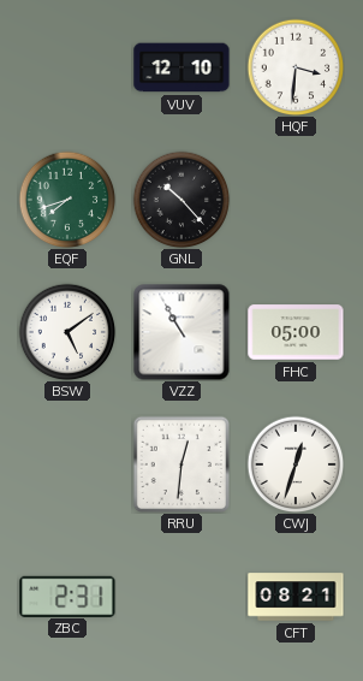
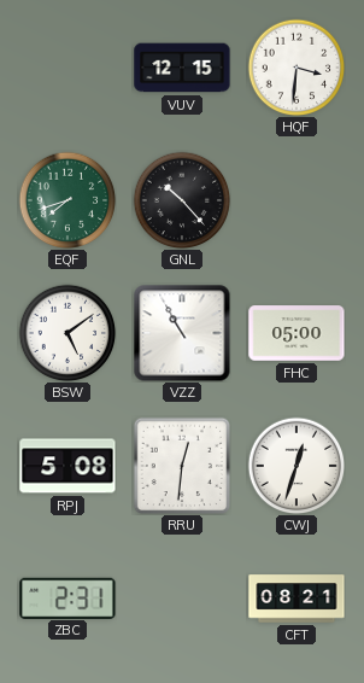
VUV: 12:10 -> 12:15
RPJ: none -> 5:08
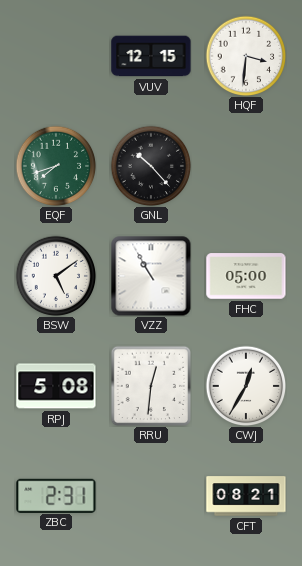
CWJ: 12:33 -> 12:35
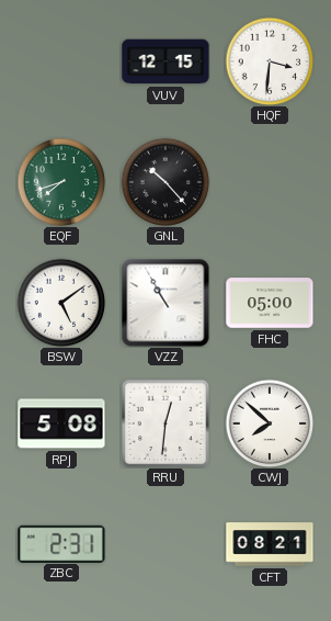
CWJ: 12:35 -> 7:52
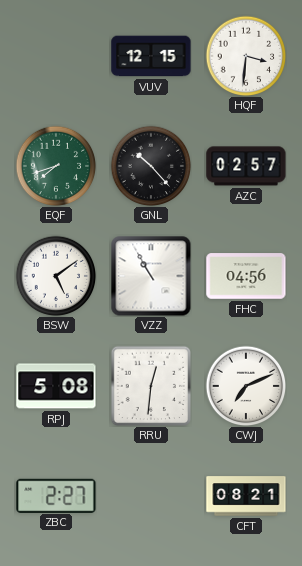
AZC: none -> 02:57
FHC: 05:00 -> 04:56
CWJ: 7:52 -> 7:11
ZBC: 2:31 -> 2:27
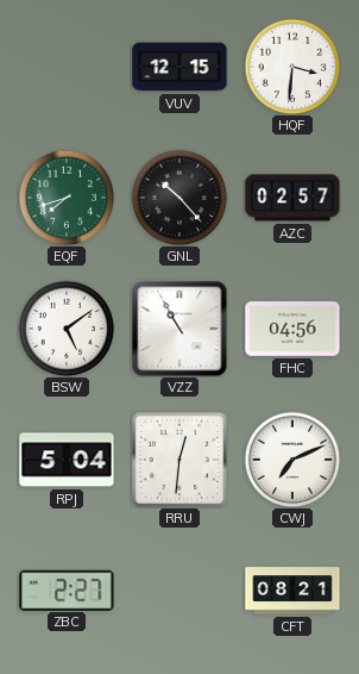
RPJ: 5:08 -> 5:04
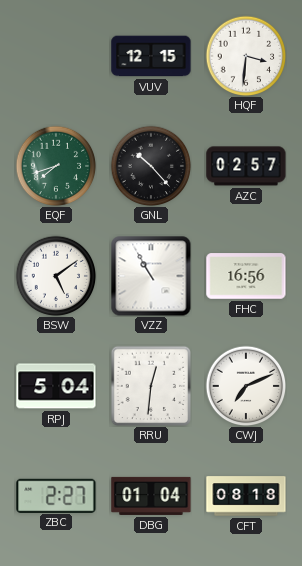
FHC: 04:56 -> 16:56
DBG: none -> 01:04
CFT: 08:21 -> 08:18
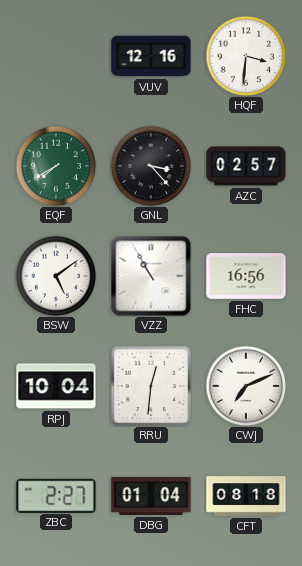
VUV: 12:15 -> 12:16
EQF: 7:42 -> 7:40
GNL: 10:23 -> 3:23
RPJ: 5:04 -> 10:04
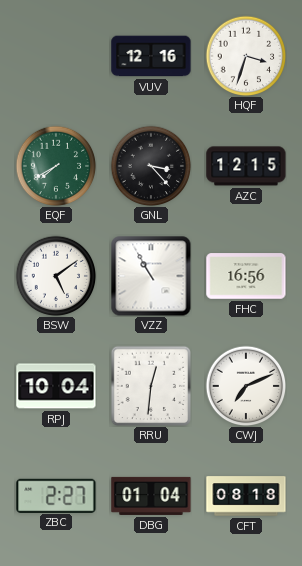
HQF: 3:31 -> 3:33
AZC: 02:57 -> 12:15
